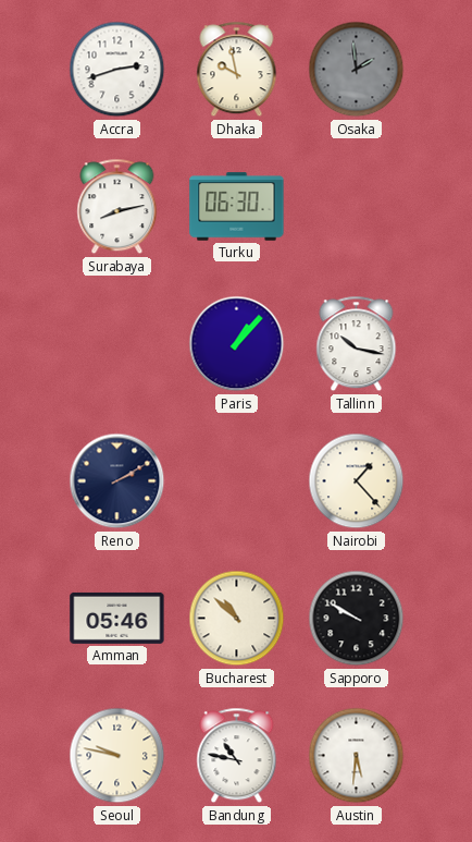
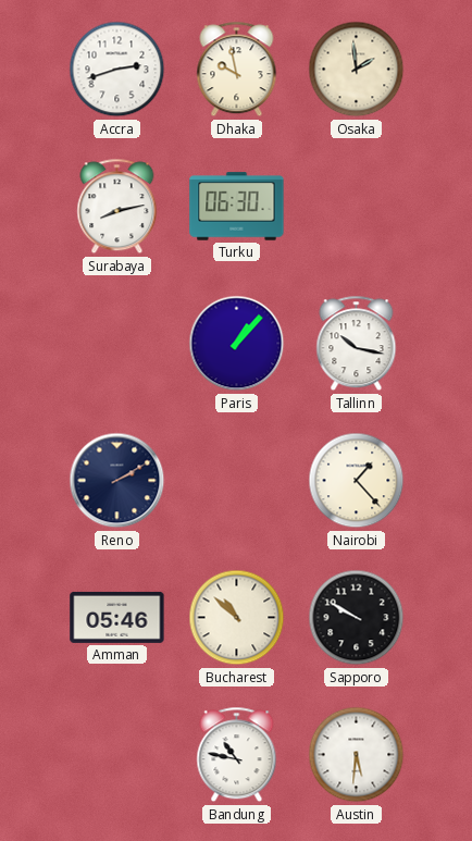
Osaka dial: grey -> cream
Seoul: 9:47 -> none
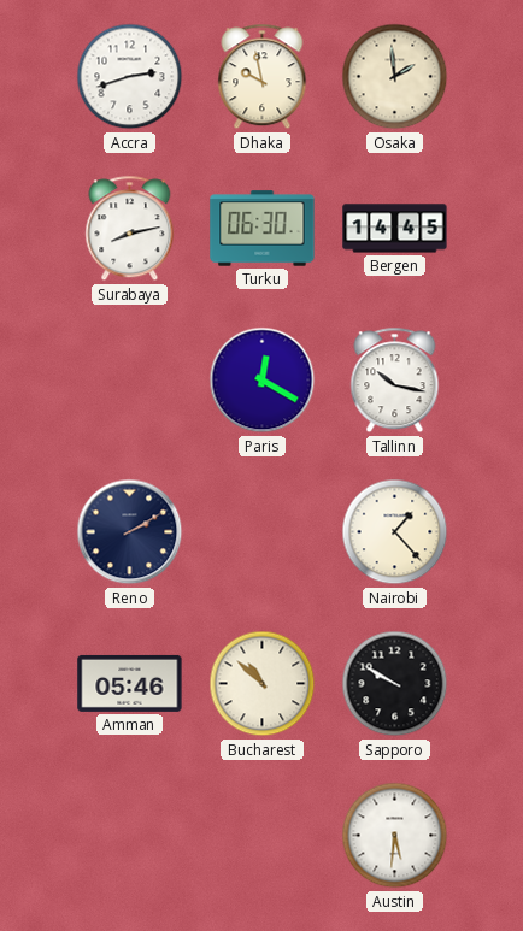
Bergen: none -> 14:45
Paris: 1:07 -> 12:20
Bandung: 10:47 -> none
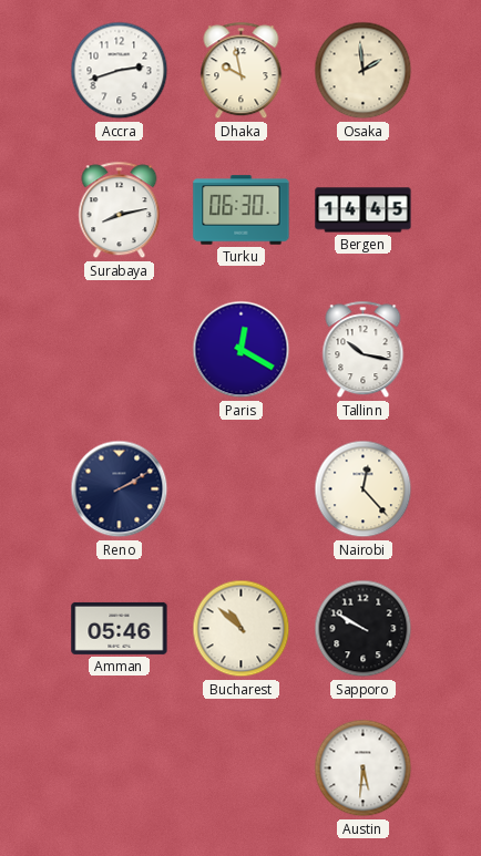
Nairobi: 1:23 -> 12:23
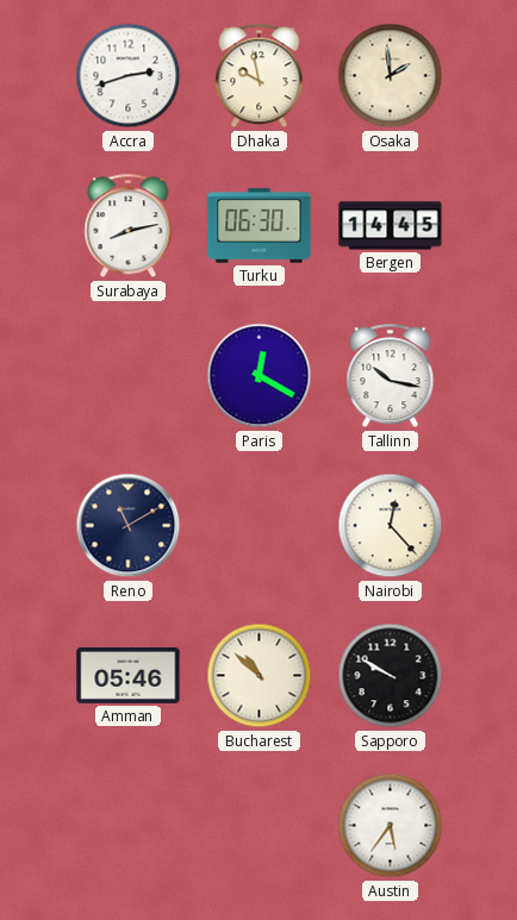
Reno: 2:10 -> 11:10
Austin: 5:31 -> 5:36
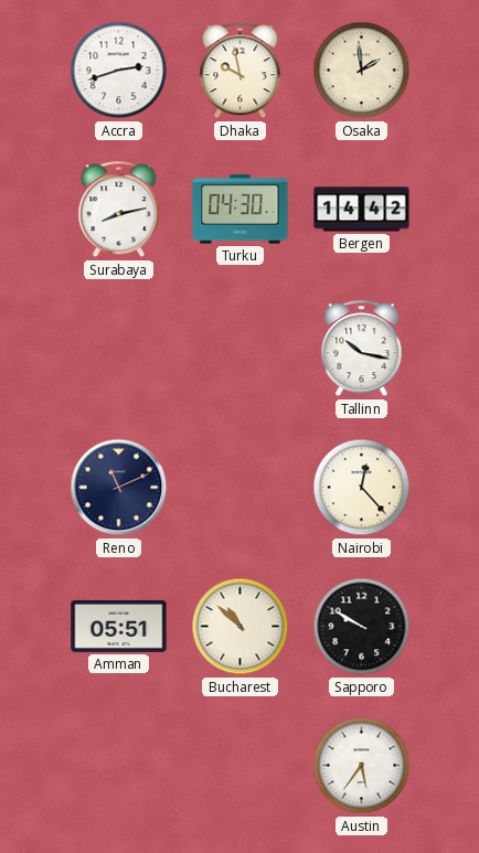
Turku: 06:30 -> 04:30
Bergen: 14:45 -> 14:42
Paris: 12:20 -> none
Reno: 11:10 -> 11:11
Amman: 05:46 -> 05:51
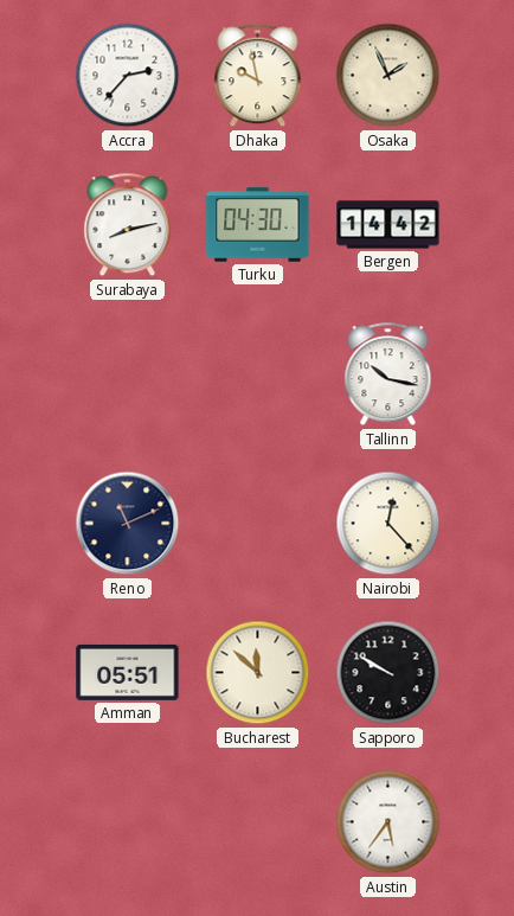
Accra: 2:42 -> 2:37
Osaka: 1:59 -> 1:56
Bucharest: 10:52 -> 11:52
